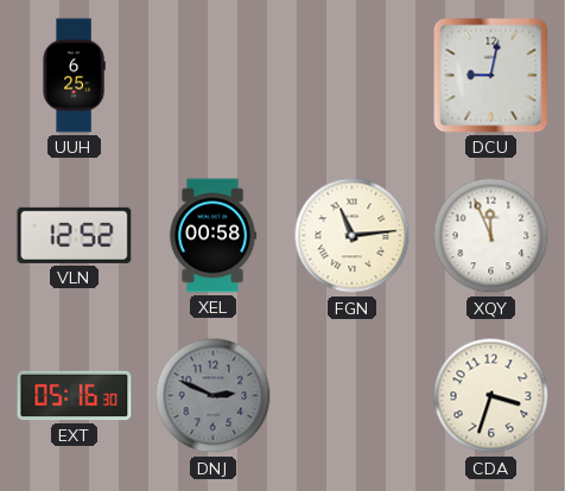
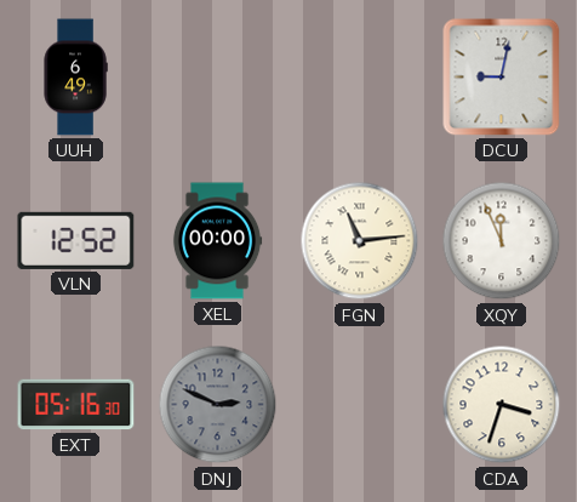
UUH: 6:25 -> 6:49
XEL: 00:58 -> 00:00
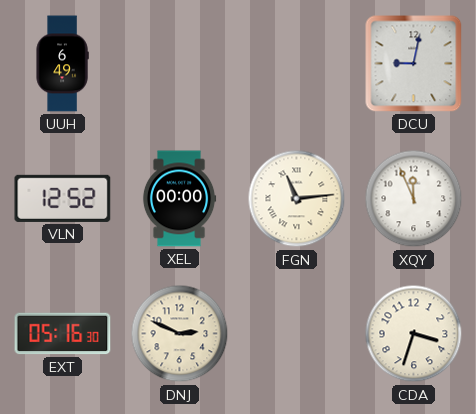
DNJ dial: grey -> cream
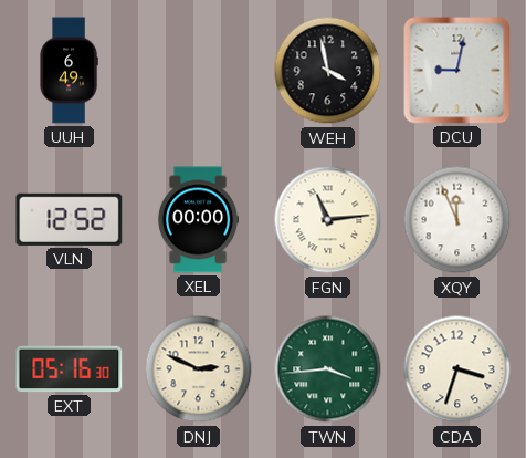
WEH: none -> 3:58
TWN: none -> 3:44
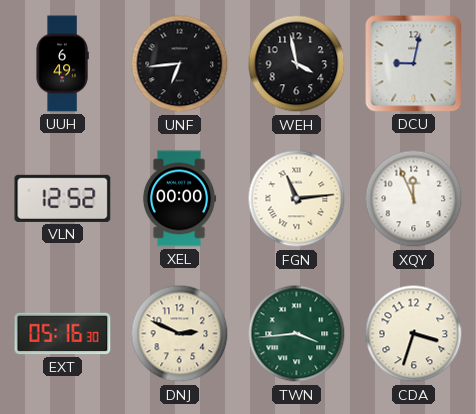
UNF: none -> 6:44
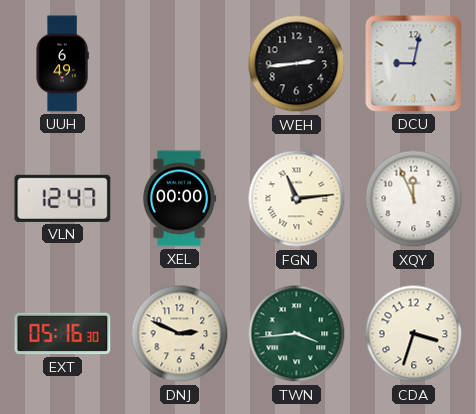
UNF: 6:44 -> none
WEH: 3:58 -> 2:44
VLN: 12:52 -> 12:47
